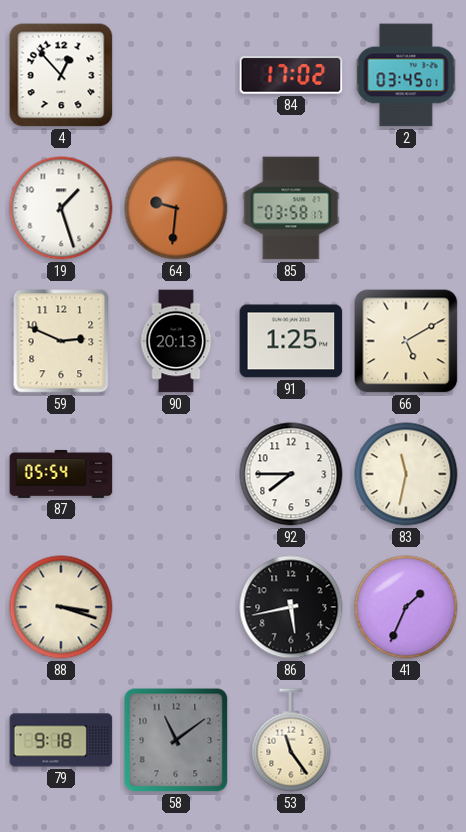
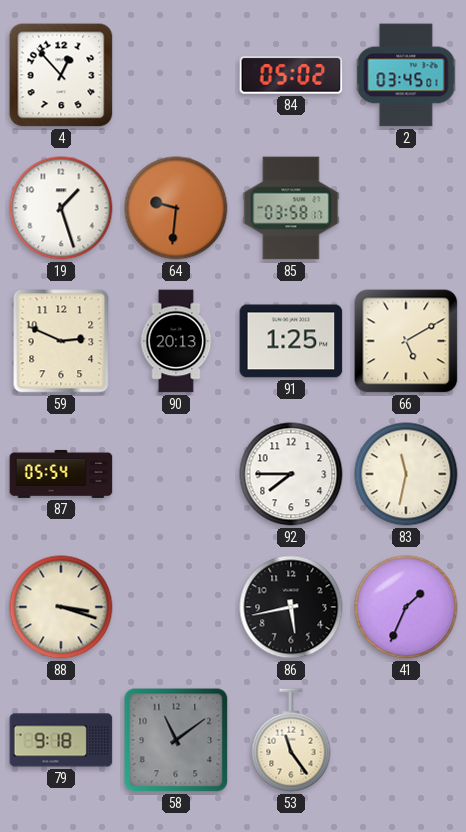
84: 17:02 -> 05:02
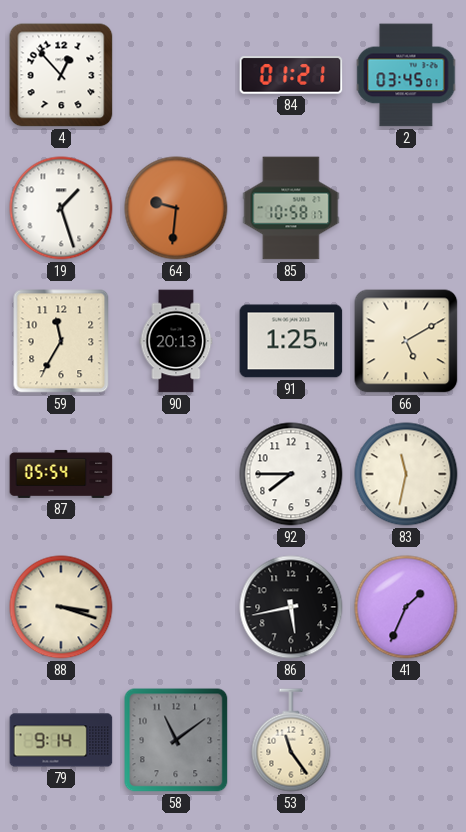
84: 05:02 -> 01:21
85: 03:58 -> 10:58
59: 2:49 -> 11:35
79: 9:18 -> 9:14
